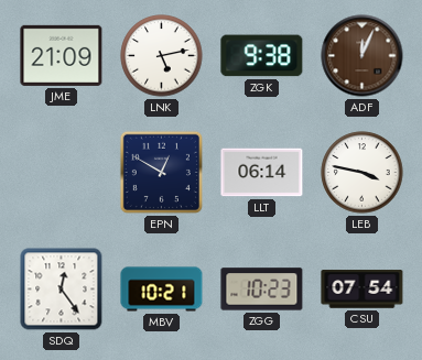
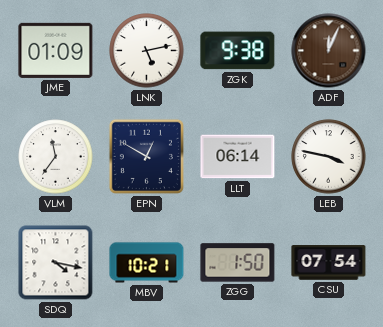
JME: 21:09 -> 01:09
VLM: none -> 11:36
SDQ: 12:24 -> 4:17
ZGG: 10:23 -> 1:50
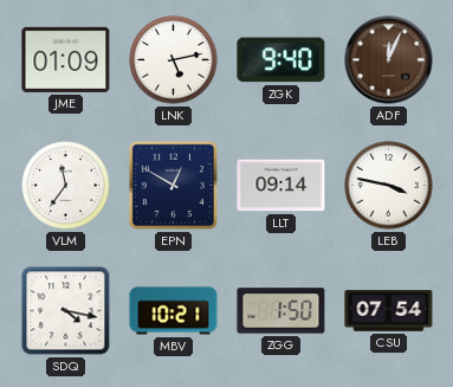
ZGK: 9:38 -> 9:40
LLT: 06:14 -> 09:14
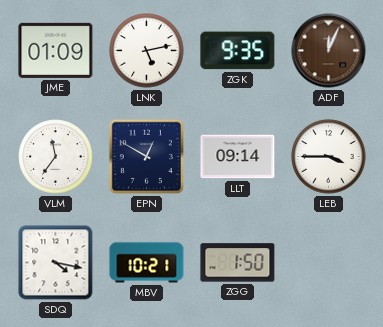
ZGK: 9:40 -> 9:35
LEB: 3:47 -> 3:45
CSU: 07:54 -> none
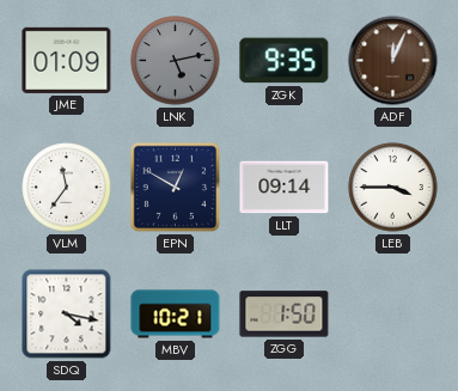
LNK dial: white -> grey
